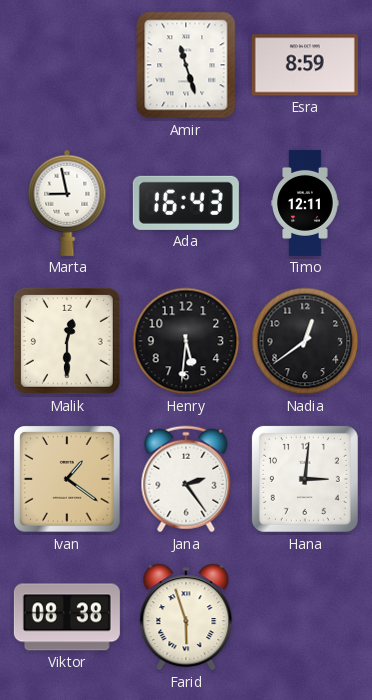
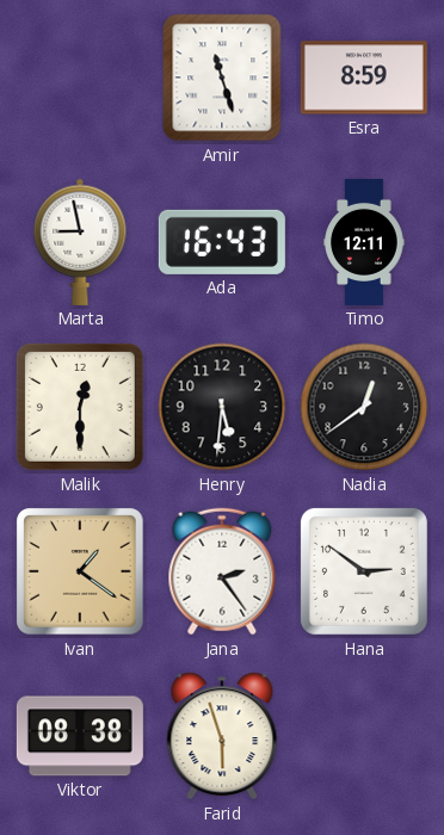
Hana: 3:01 -> 2:51
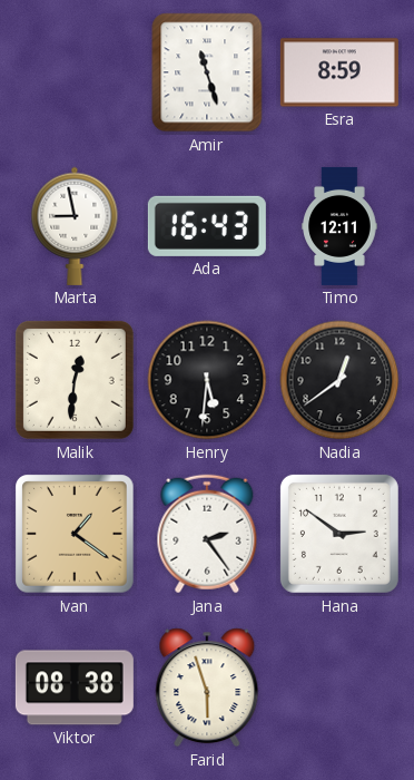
Malik: 12:30 -> 12:31
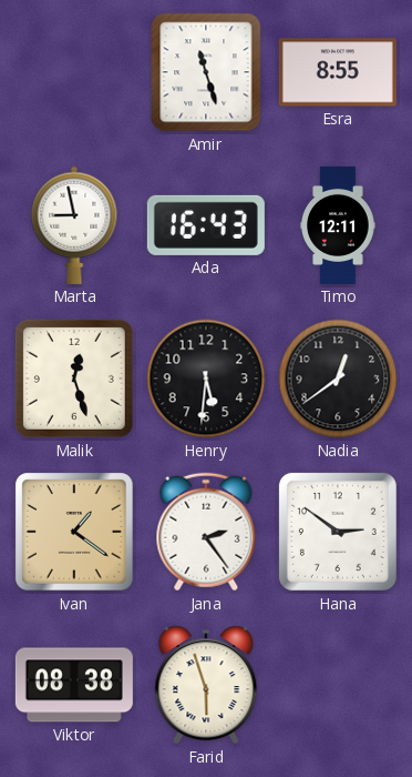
Esra: 8:59 -> 8:55
Malik: 12:31 -> 12:27
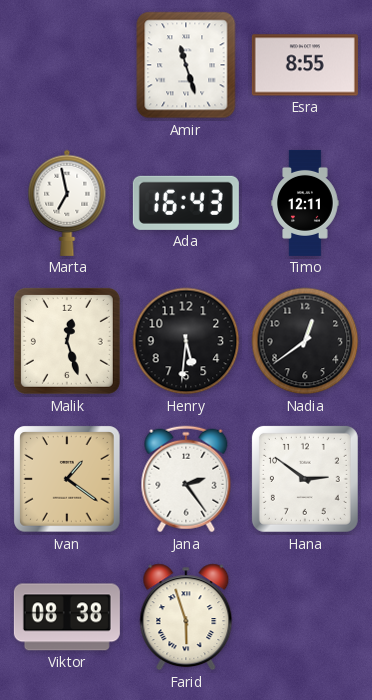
Marta: 8:58 -> 6:58
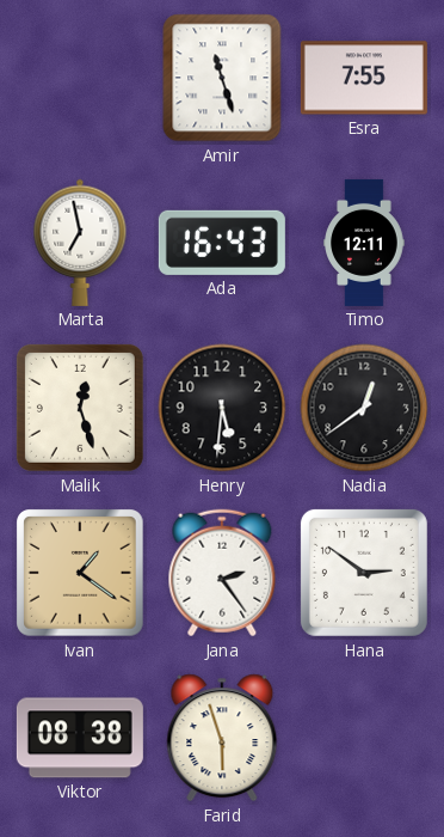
Esra: 8:55 -> 7:55
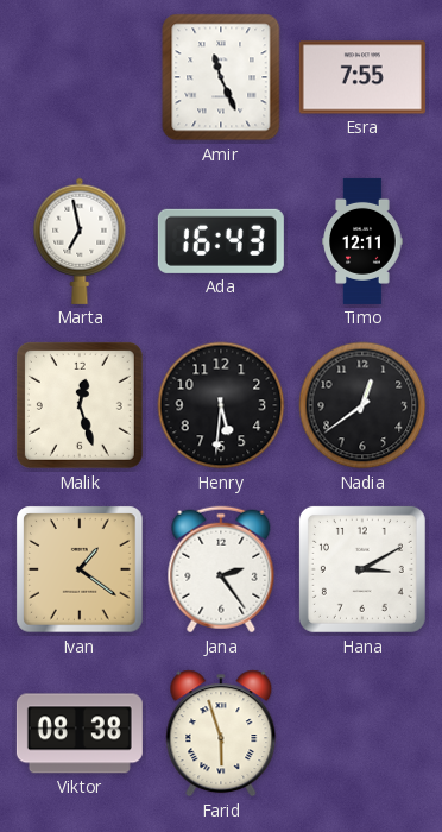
Amir: 11:27 -> 11:26
Hana: 2:51 -> 3:10
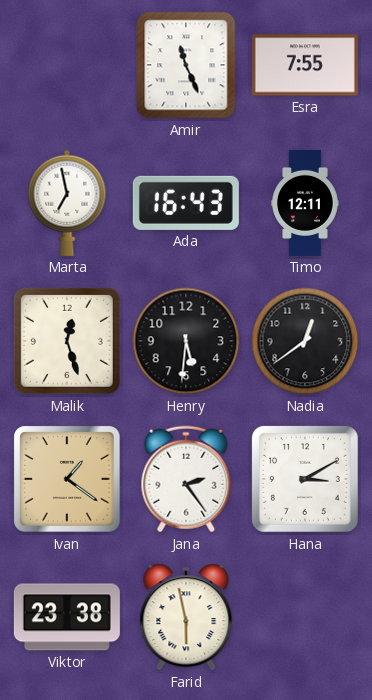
Viktor: 08:38 -> 23:38
Farid: 5:57 -> 5:58
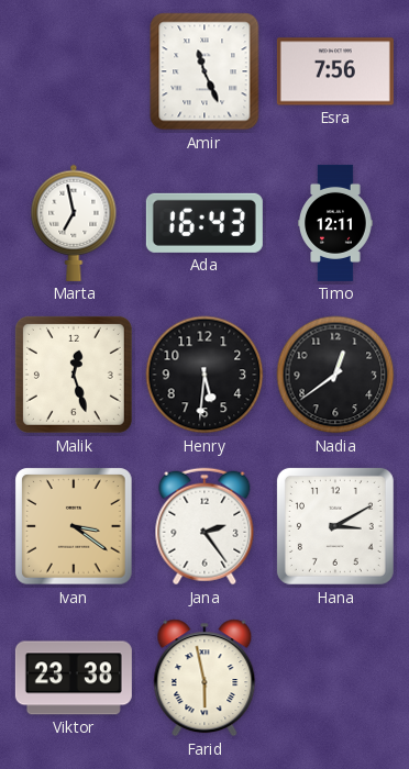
Esra: 7:55 -> 7:56
Ivan: 1:21 -> 3:21
